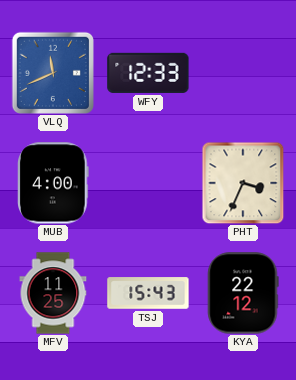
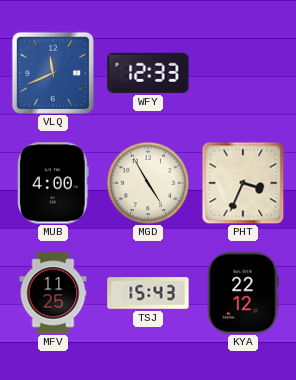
MGD: none -> 4:55
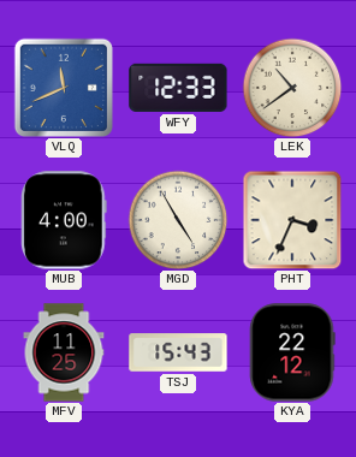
LEK: none -> 10:39
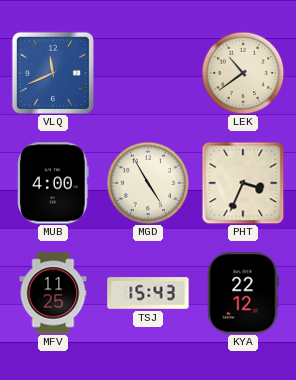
WFY: 12:33 -> none
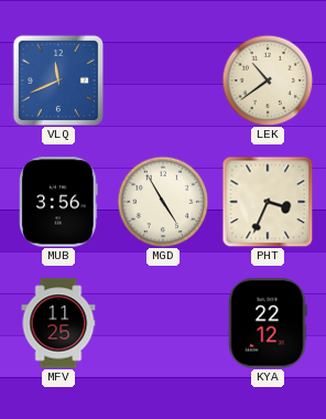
MUB: 4:00 -> 3:56
TSJ: 15:43 -> none
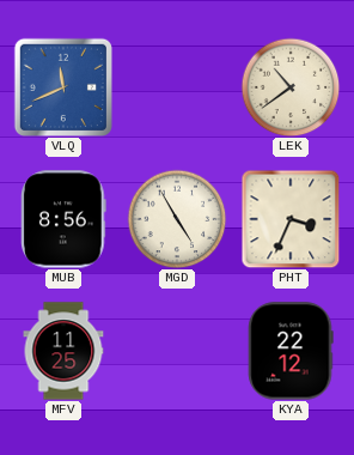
MUB: 3:56 -> 8:56
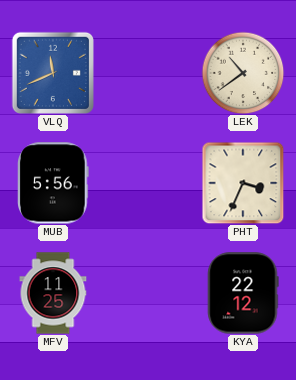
MUB: 8:56 -> 5:56
MGD: 4:55 -> none
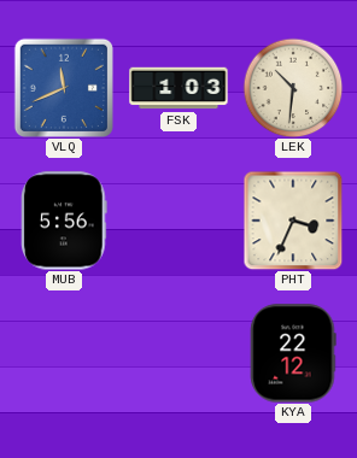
FSK: none -> 1:03
LEK: 10:39 -> 10:31
MFV: 11:25 -> none
